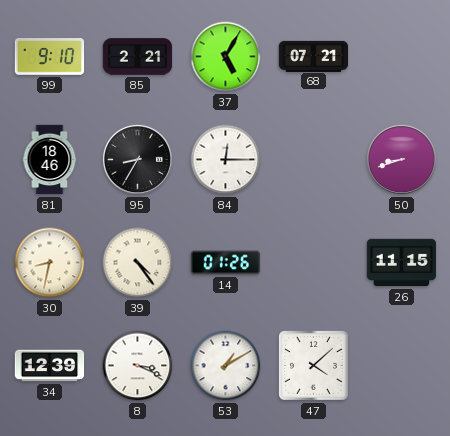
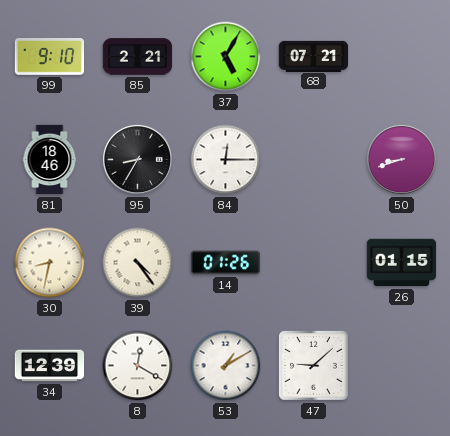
26: 11:15 -> 01:15
8: 3:19 -> 12:20
47: 4:08 -> 9:08
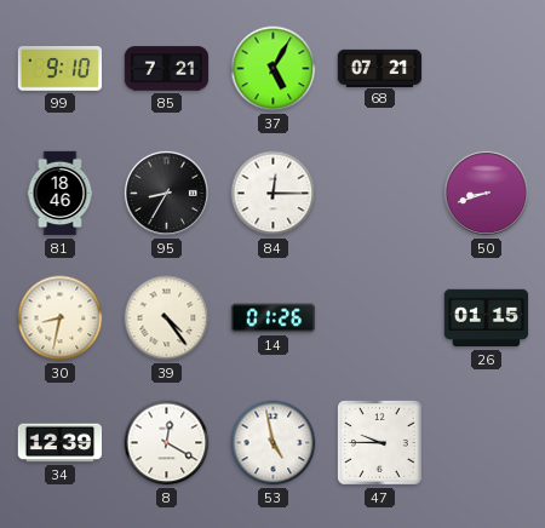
85: 2:21 -> 7:21
53: 1:10 -> 4:58
47: 9:08 -> 9:45
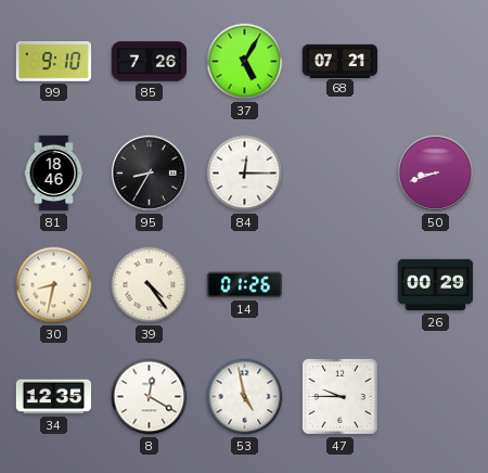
85: 7:21 -> 7:26
26: 01:15 -> 00:29
34: 12:39 -> 12:35
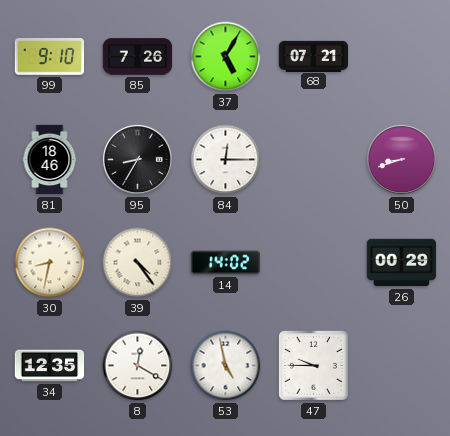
14: 01:26 -> 14:02
